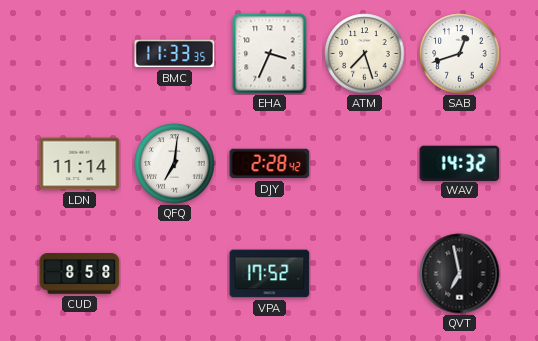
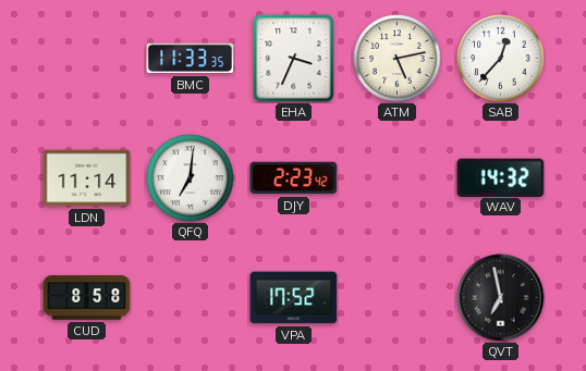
ATM: 7:27 -> 5:13
SAB: 12:42 -> 12:37
DJY: 2:28 -> 2:23
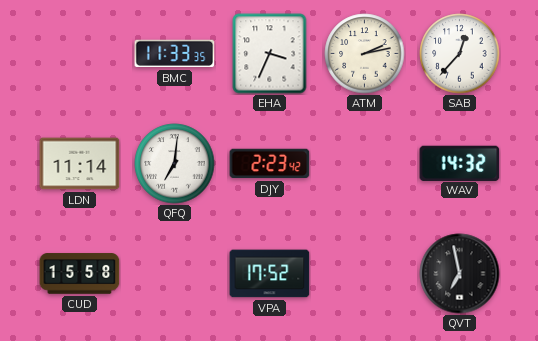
ATM: 5:13 -> 2:13
CUD: 8:58 -> 15:58
